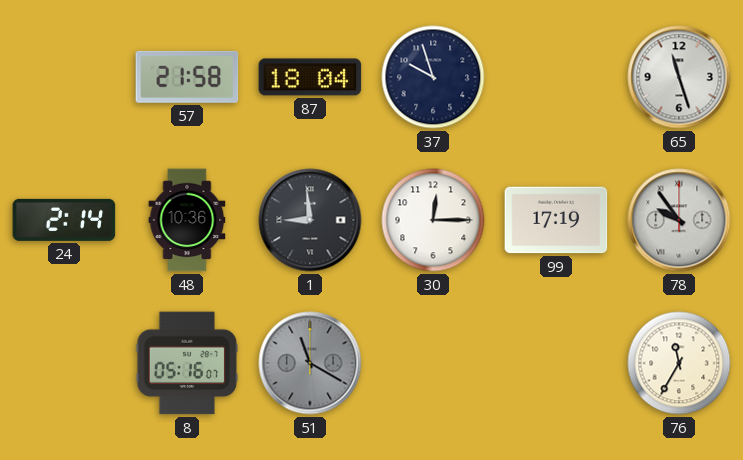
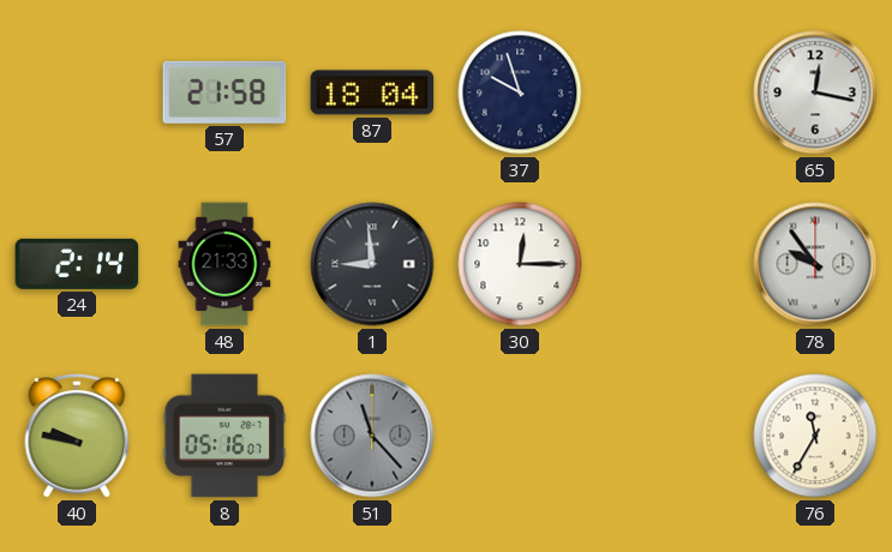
65: 11:27 -> 12:17
48: 10:36 -> 21:33
99: 17:19 -> none
40: none -> 9:47
51: 11:20 -> 11:23
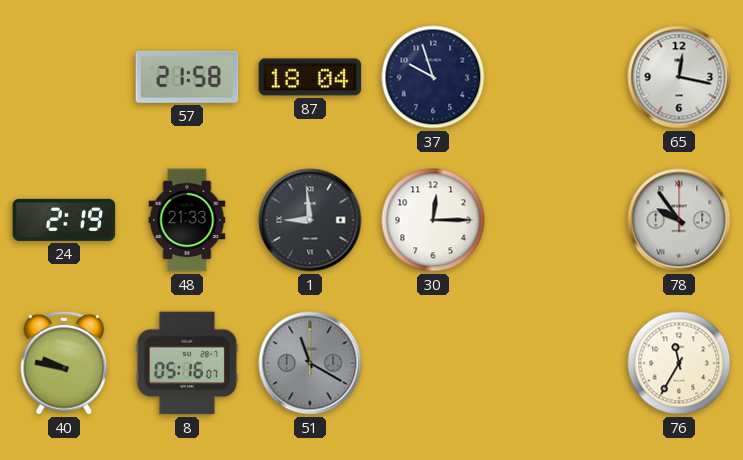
24: 2:14 -> 2:19
51: 11:23 -> 11:20
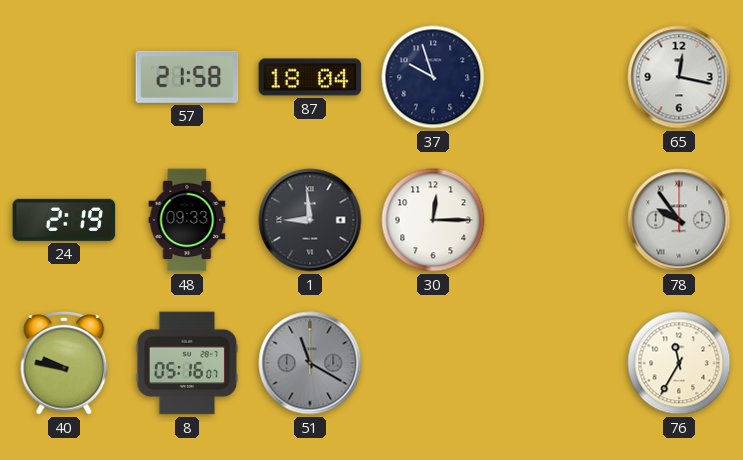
48: 21:33 -> 09:33
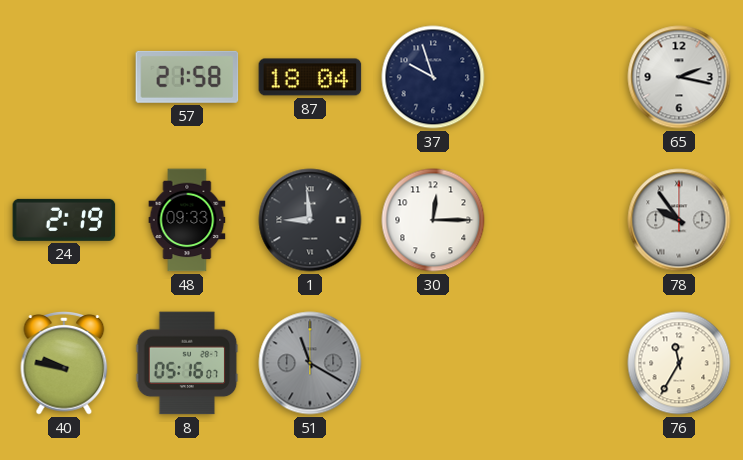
65: 12:17 -> 2:17
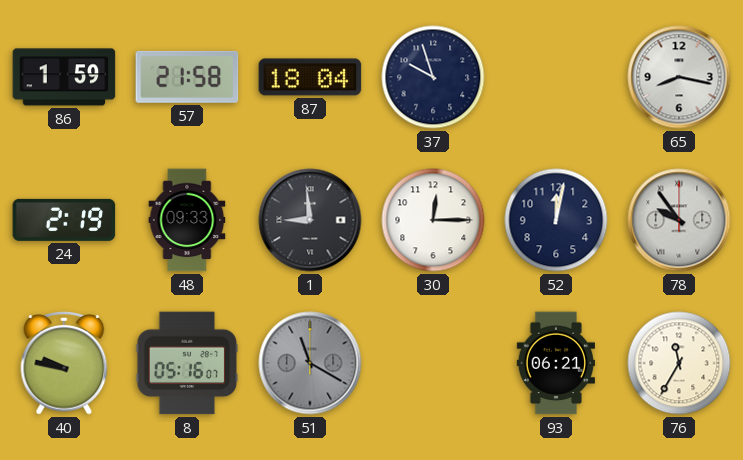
86: none -> 1:59
65: 2:17 -> 8:17
52: none -> 12:02
93: none -> 06:21
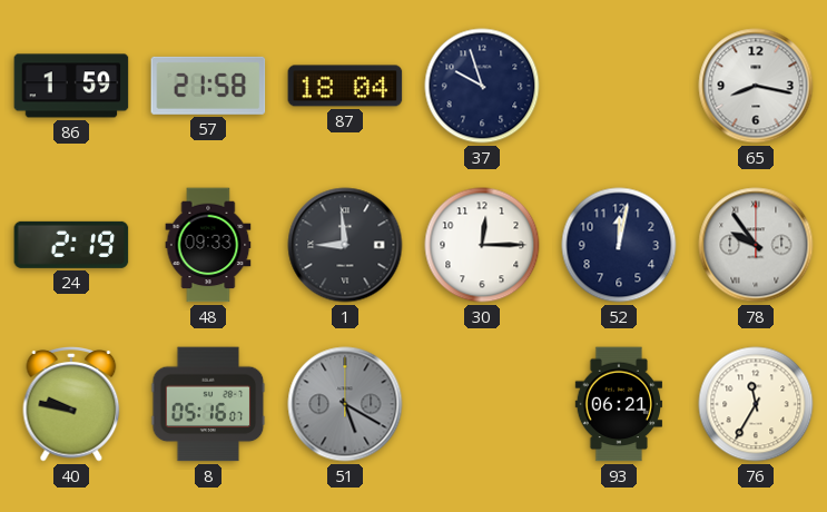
51: 11:20 -> 5:20
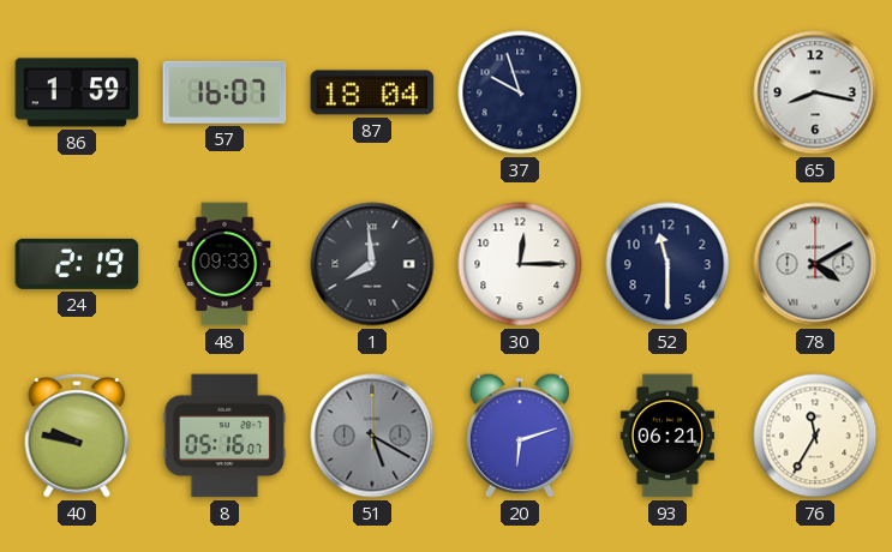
57: 21:58 -> 16:07
1: 8:59 -> 7:59
52: 12:02 -> 11:30
78: 9:54 -> 4:10
20: none -> 6:12
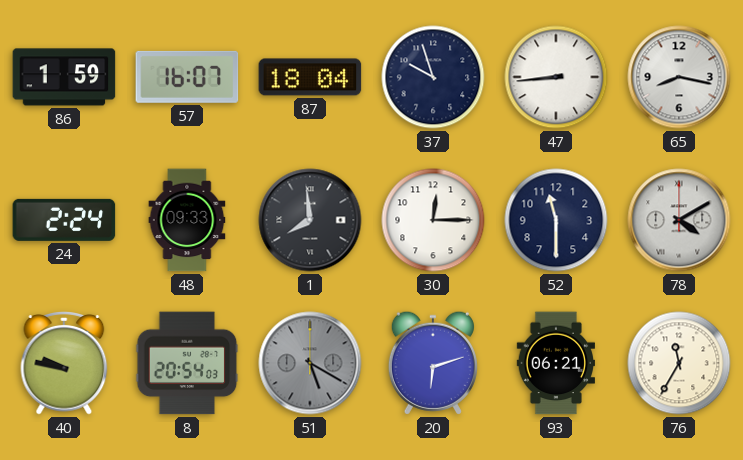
47: none -> 8:44
24: 2:19 -> 2:24
8: 05:16 -> 20:54
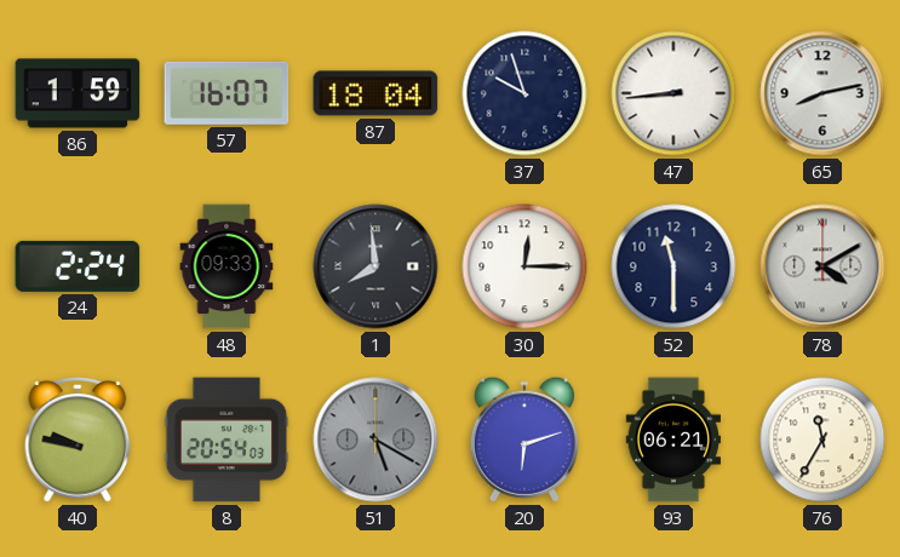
65: 8:17 -> 8:13
